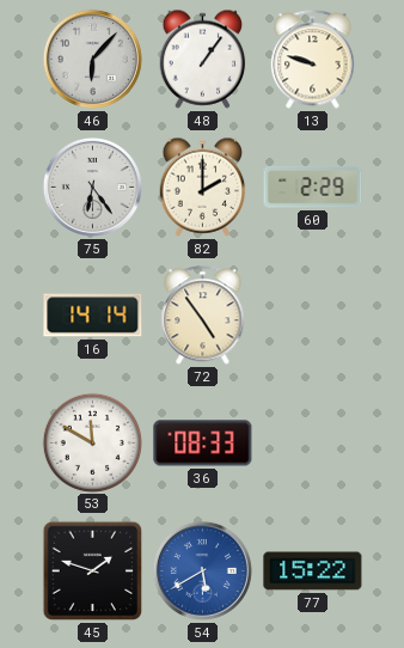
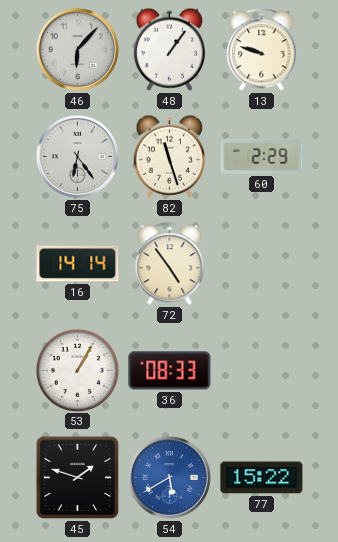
82: 2:00 -> 11:27
53: 11:50 -> 1:05
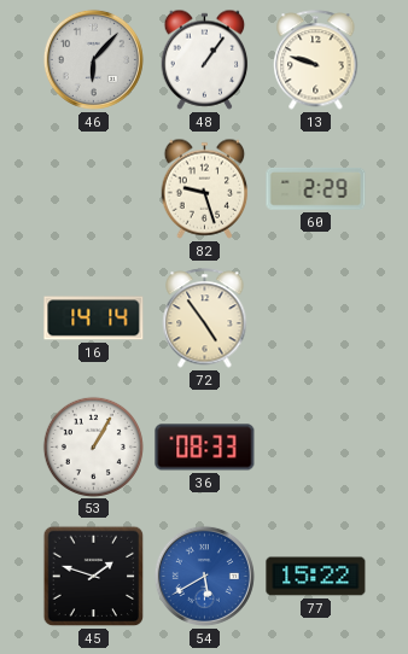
75: 6:24 -> none
82: 11:27 -> 9:27
